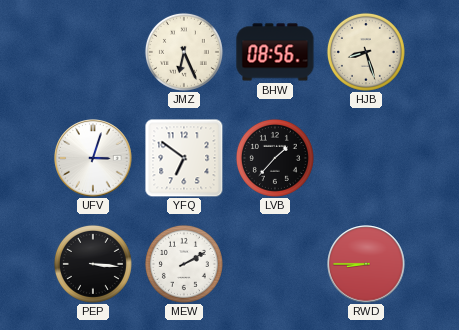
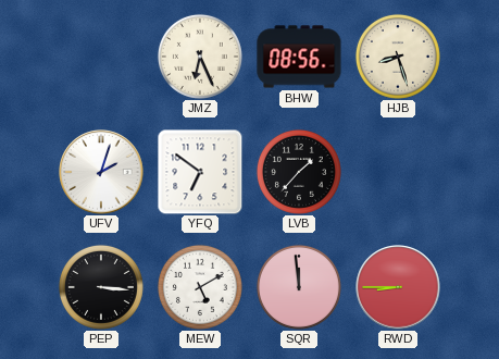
UFV: 3:03 -> 2:03
MEW: 2:10 -> 5:10
SQR: none -> 11:59
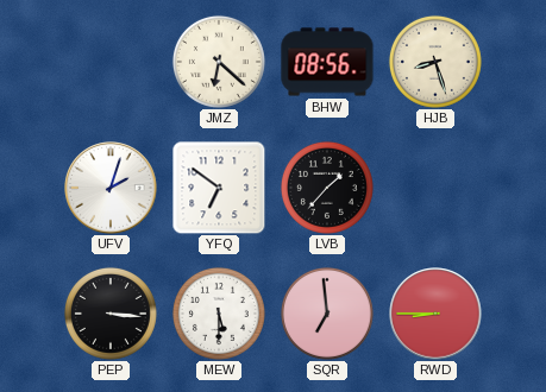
JMZ: 6:26 -> 6:22
MEW: 5:10 -> 5:30
SQR: 11:59 -> 6:59
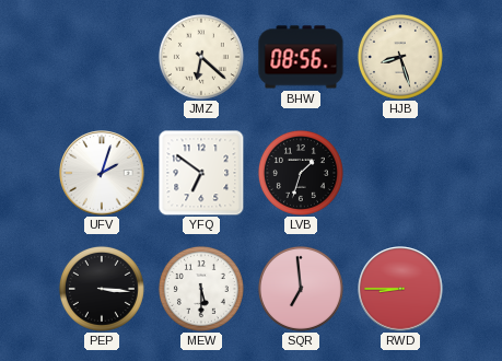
LVB: 1:37 -> 1:33
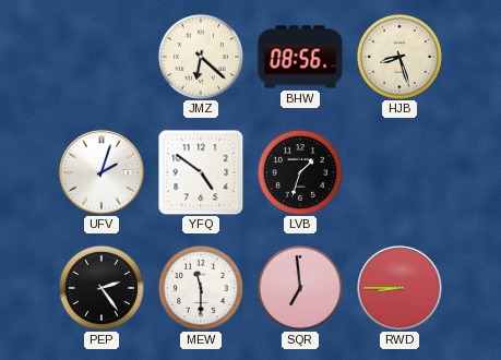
YFQ: 6:51 -> 4:51
PEP: 3:16 -> 2:24
MEW: 5:30 -> 11:30
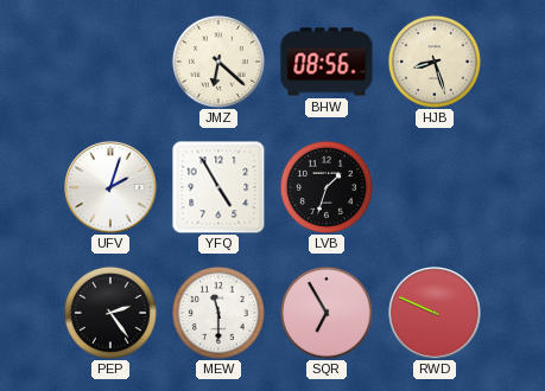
YFQ: 4:51 -> 4:55
SQR: 6:59 -> 6:55
RWD: 8:45 -> 9:49
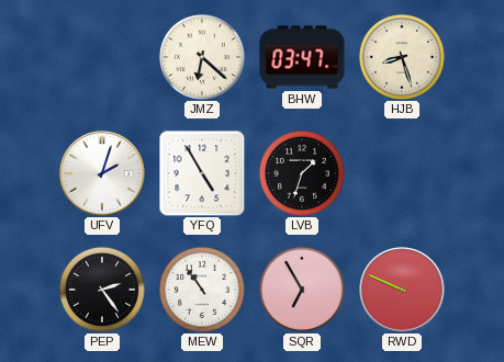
BHW: 08:56 -> 03:47
MEW: 11:30 -> 10:54
